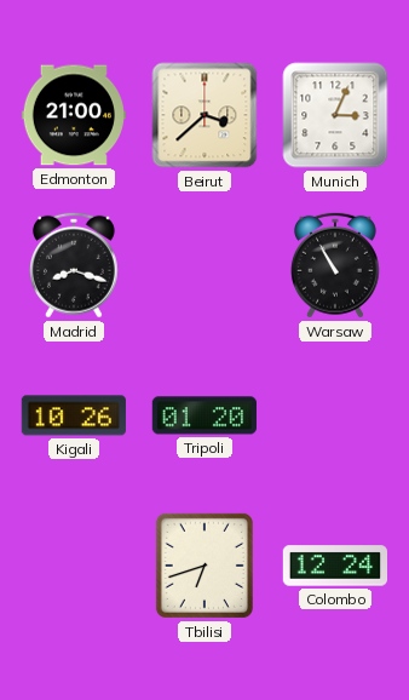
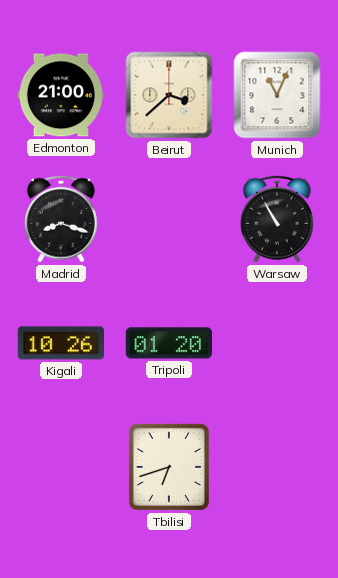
Munich: 3:04 -> 11:04
Colombo: 12:24 -> none
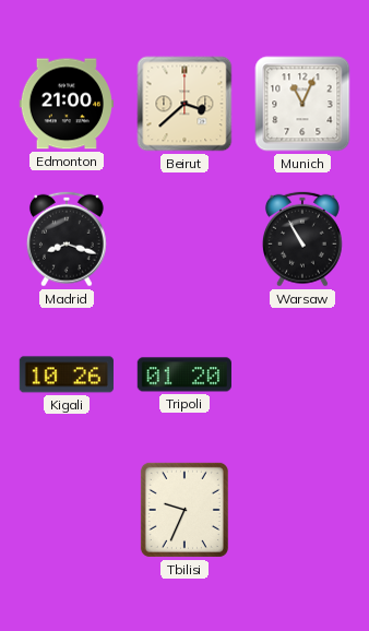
Tbilisi: 6:42 -> 9:34
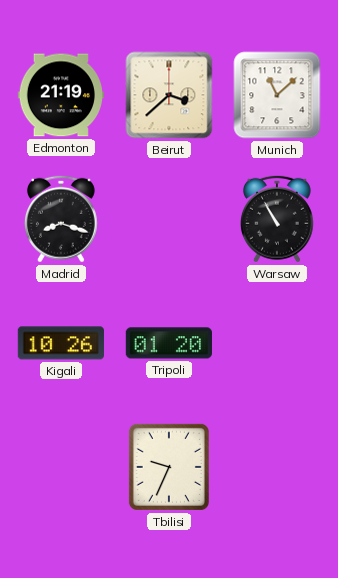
Edmonton: 21:00 -> 21:19
Munich: 11:04 -> 11:08
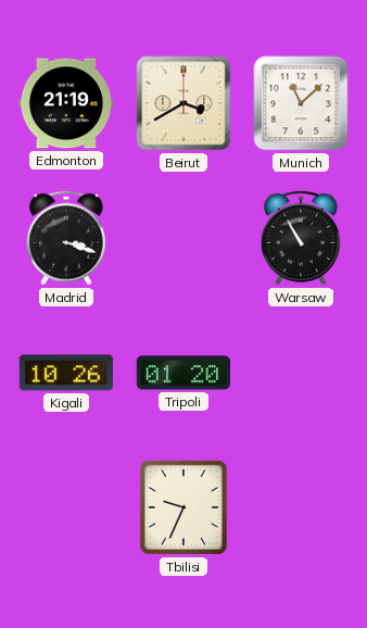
Beirut: 3:38 -> 3:40
Madrid: 8:18 -> 3:18
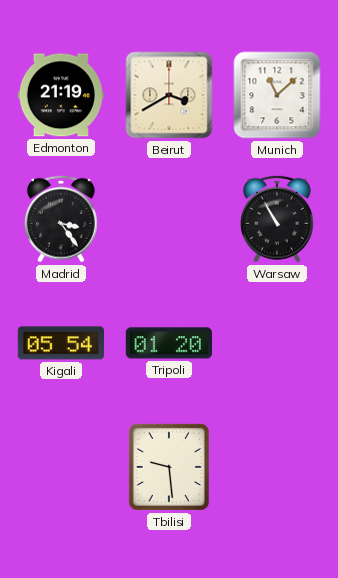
Madrid: 3:18 -> 3:24
Kigali: 10:26 -> 05:54
Tbilisi: 9:34 -> 9:29
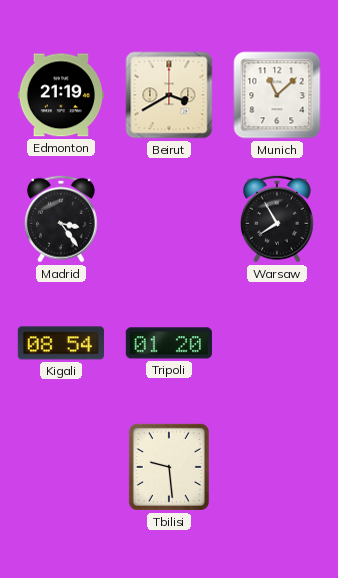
Warsaw: 10:55 -> 7:55
Kigali: 05:54 -> 08:54
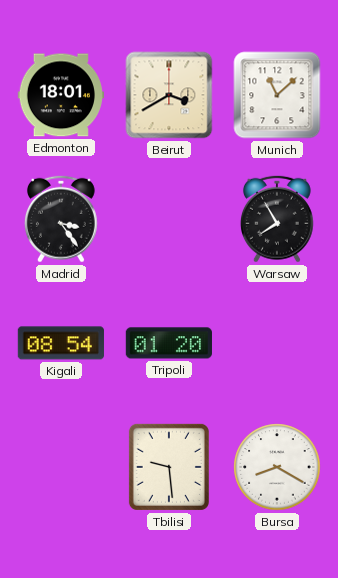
Edmonton: 21:19 -> 18:01
Bursa: none -> 8:20
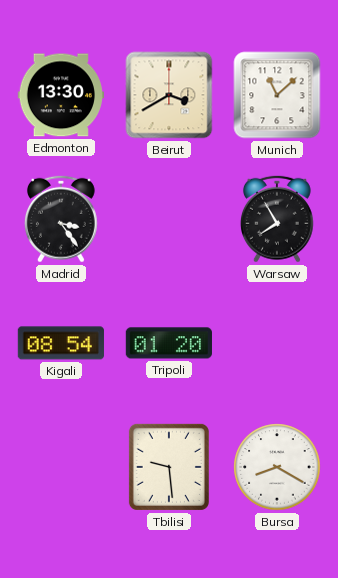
Edmonton: 18:01 -> 13:30
